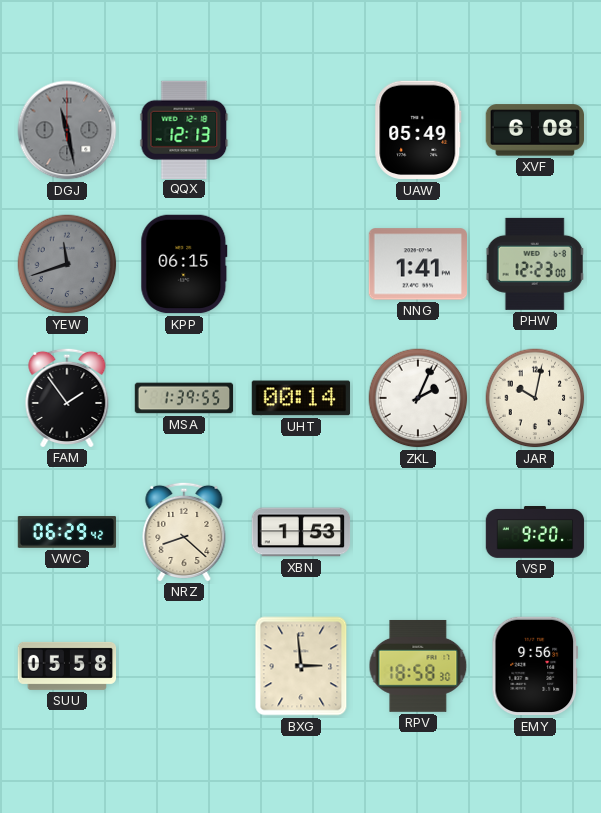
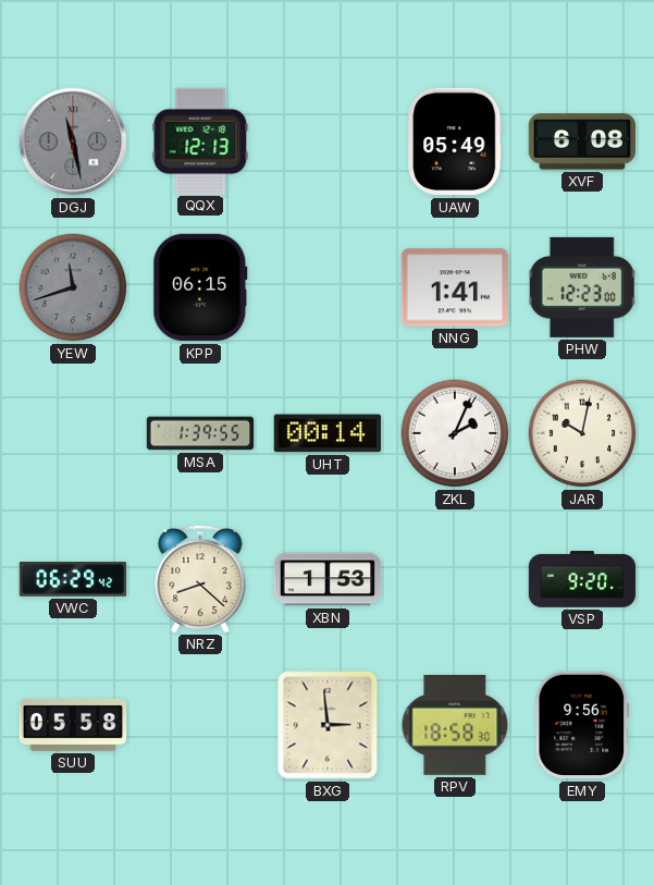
FAM: 1:54 -> none
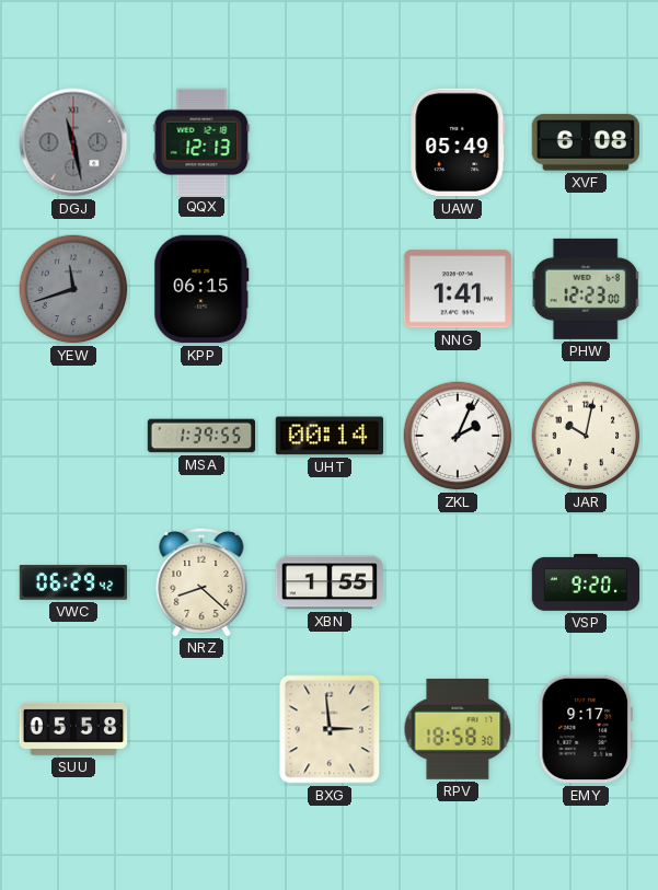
XBN: 1:53 -> 1:55
EMY: 9:56 -> 9:17
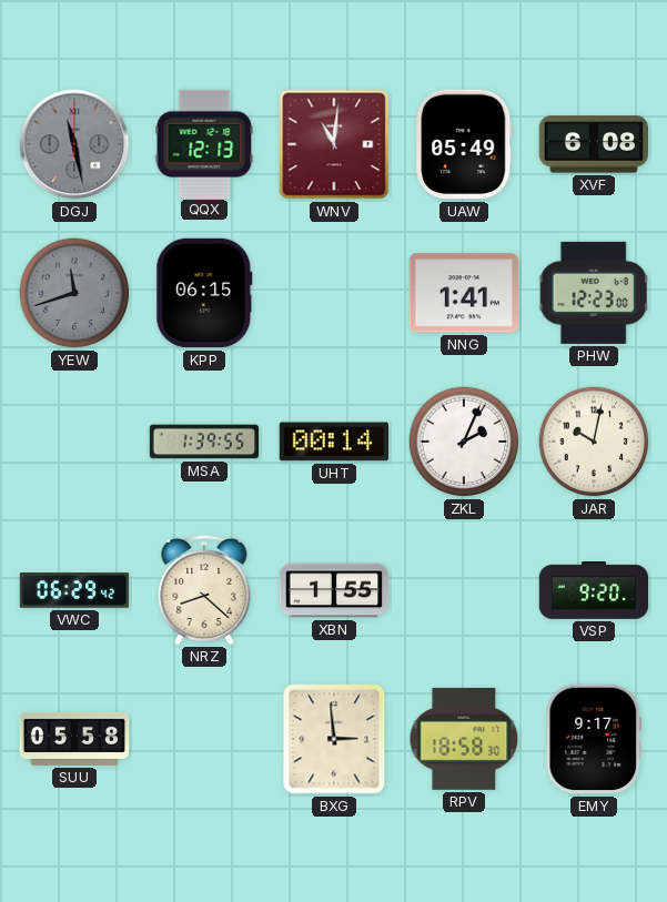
WNV: none -> 11:01
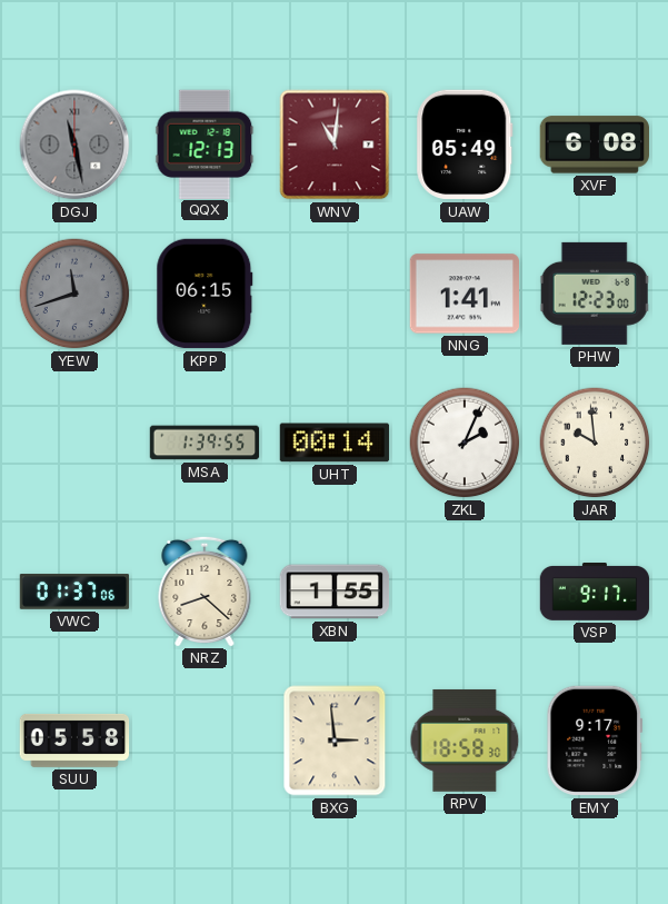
JAR: 10:02 -> 9:59
VWC: 06:29 -> 01:37
VSP: 9:20 -> 9:17
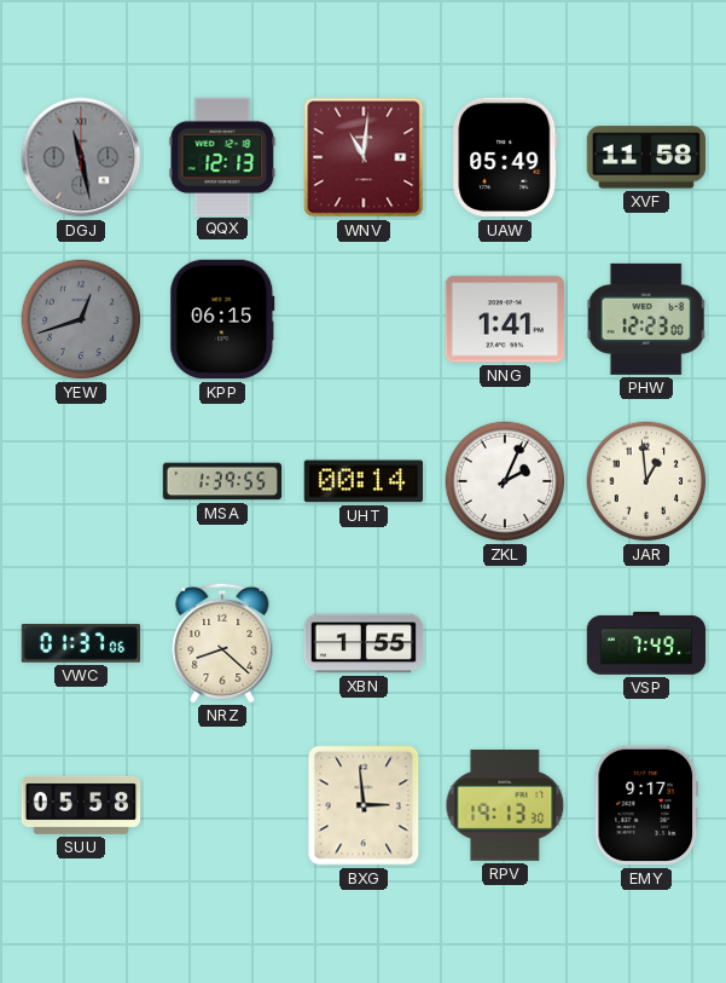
XVF: 6:08 -> 11:58
YEW: 11:42 -> 12:42
JAR: 9:59 -> 12:59
VSP: 9:17 -> 7:49
RPV: 18:58 -> 19:13
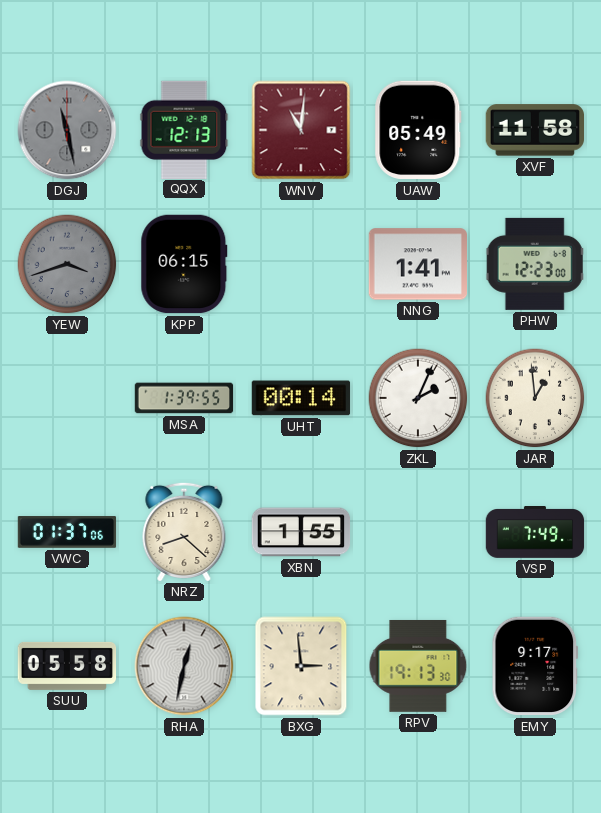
YEW: 12:42 -> 3:42
RHA: none -> 12:32
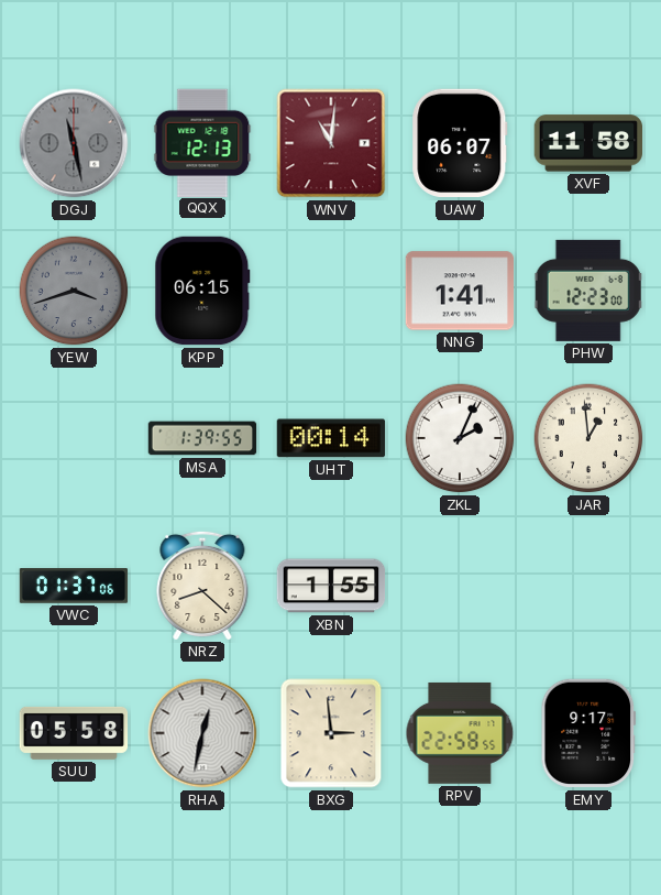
UAW: 05:49 -> 06:07
VSP: 7:49 -> none
RPV: 19:13 -> 22:58
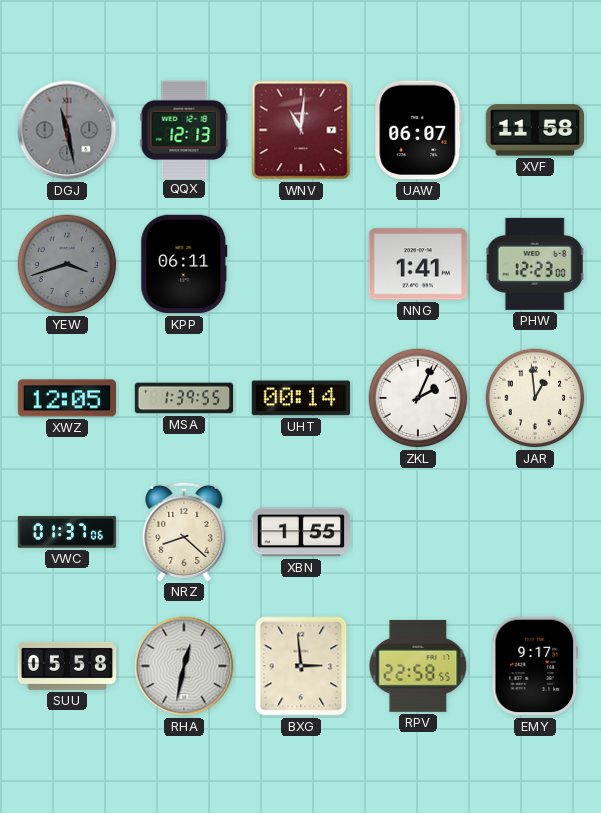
KPP: 06:15 -> 06:11
XWZ: none -> 12:05
